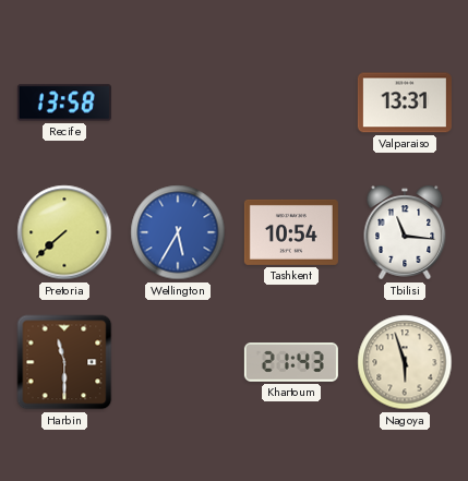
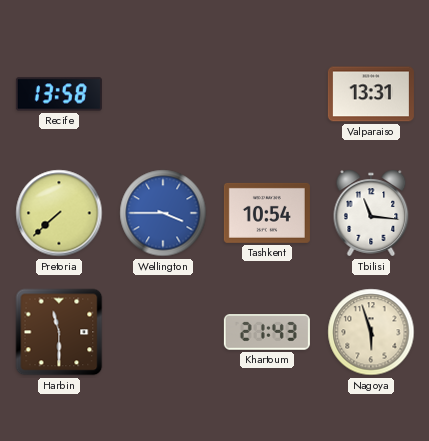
Wellington: 5:35 -> 3:45
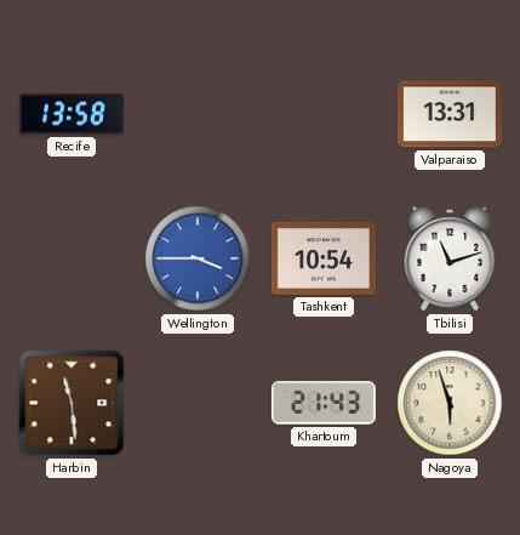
Pretoria: 7:38 -> none
Tbilisi: 11:16 -> 11:12
Harbin: 11:30 -> 11:29
